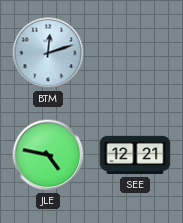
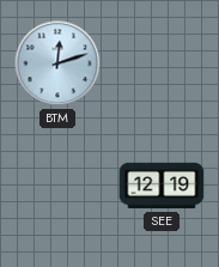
JLE: 4:47 -> none
SEE: 12:21 -> 12:19
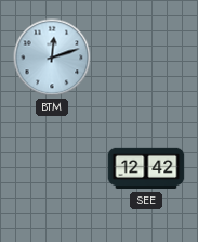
SEE: 12:19 -> 12:42
